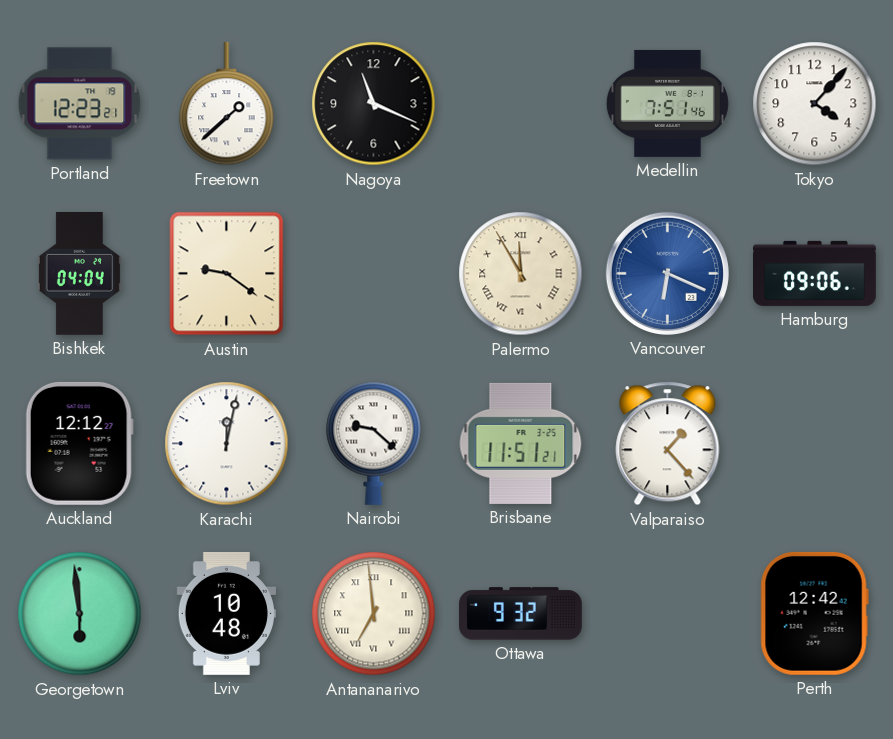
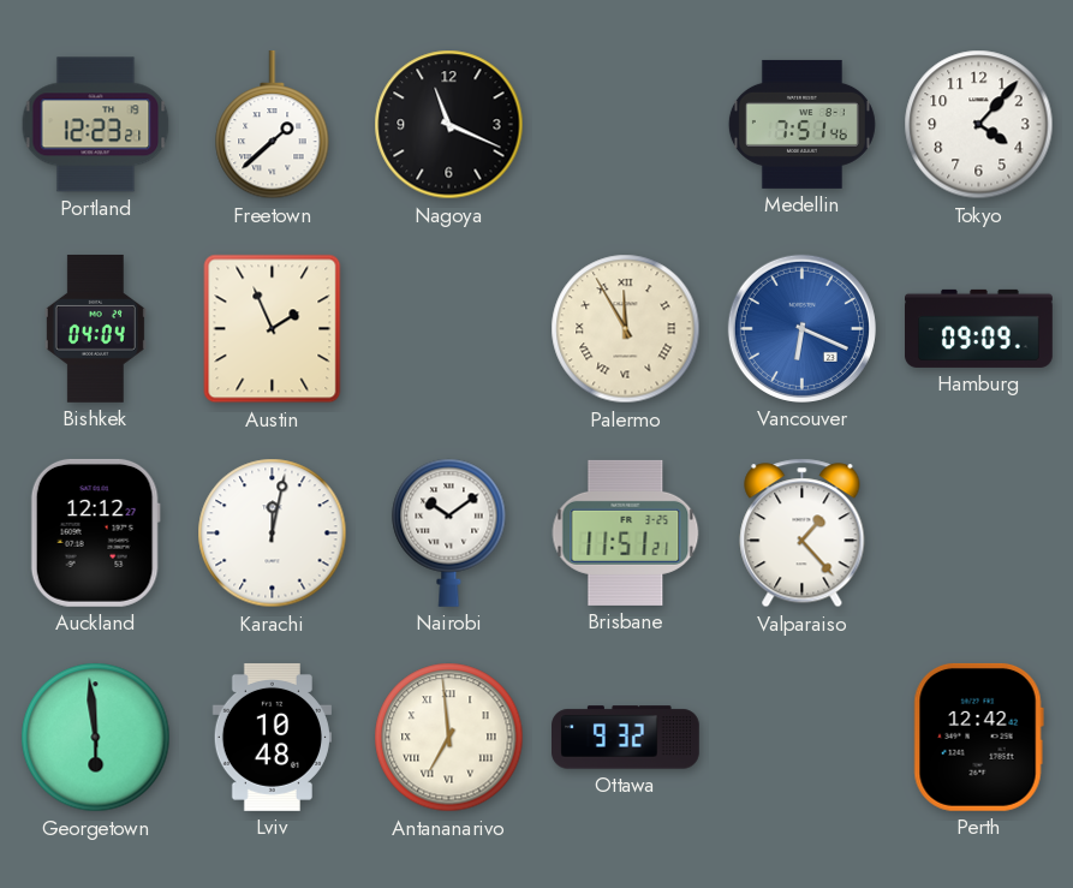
Austin: 9:21 -> 1:56
Hamburg: 09:06 -> 09:09
Nairobi: 9:22 -> 10:09
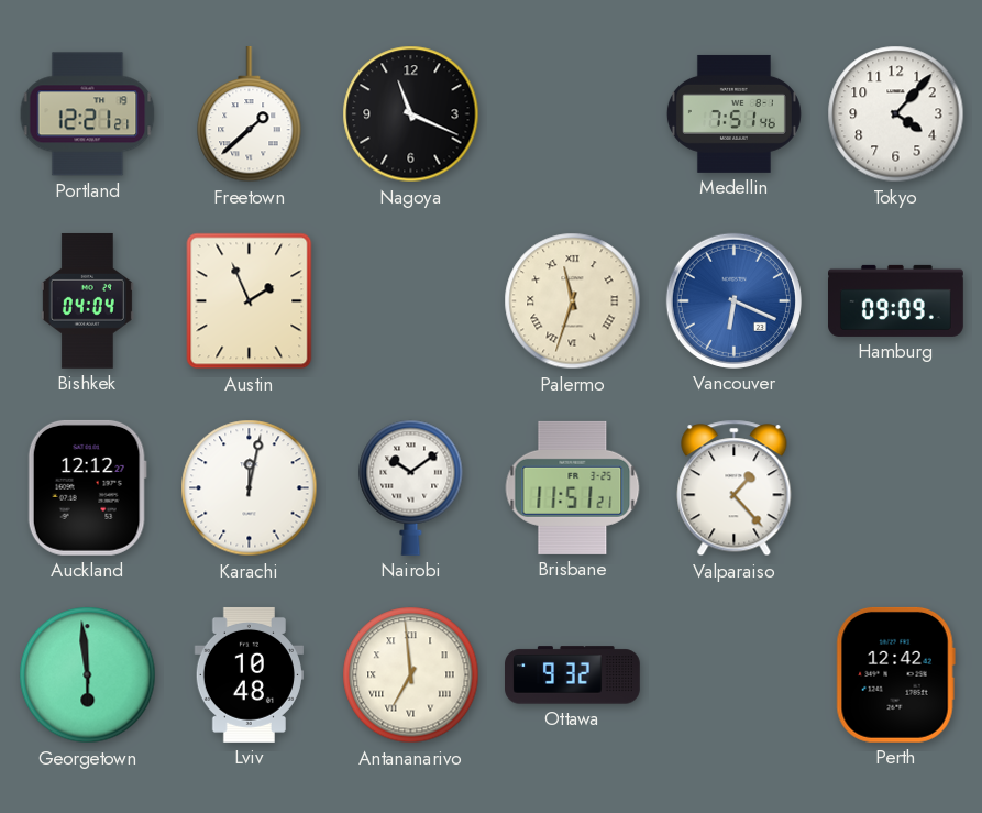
Portland: 12:23 -> 12:21
Palermo: 11:55 -> 11:33
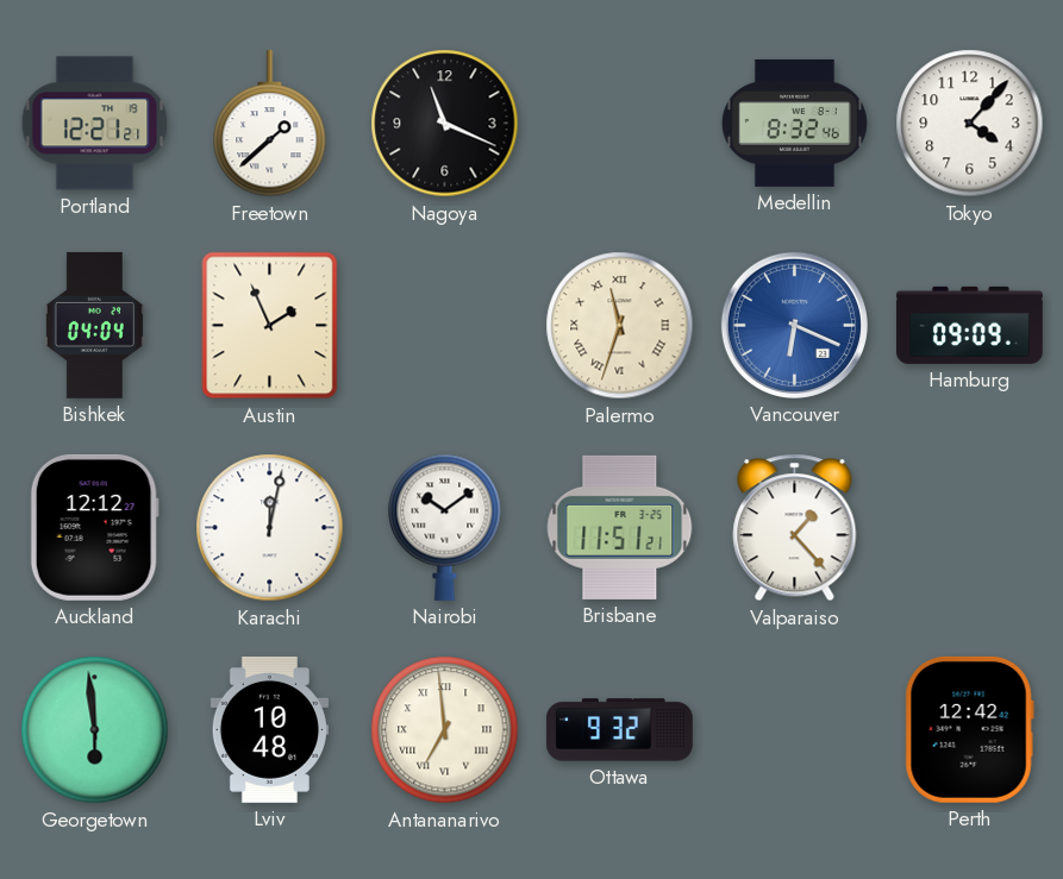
Medellin: 7:51 -> 8:32
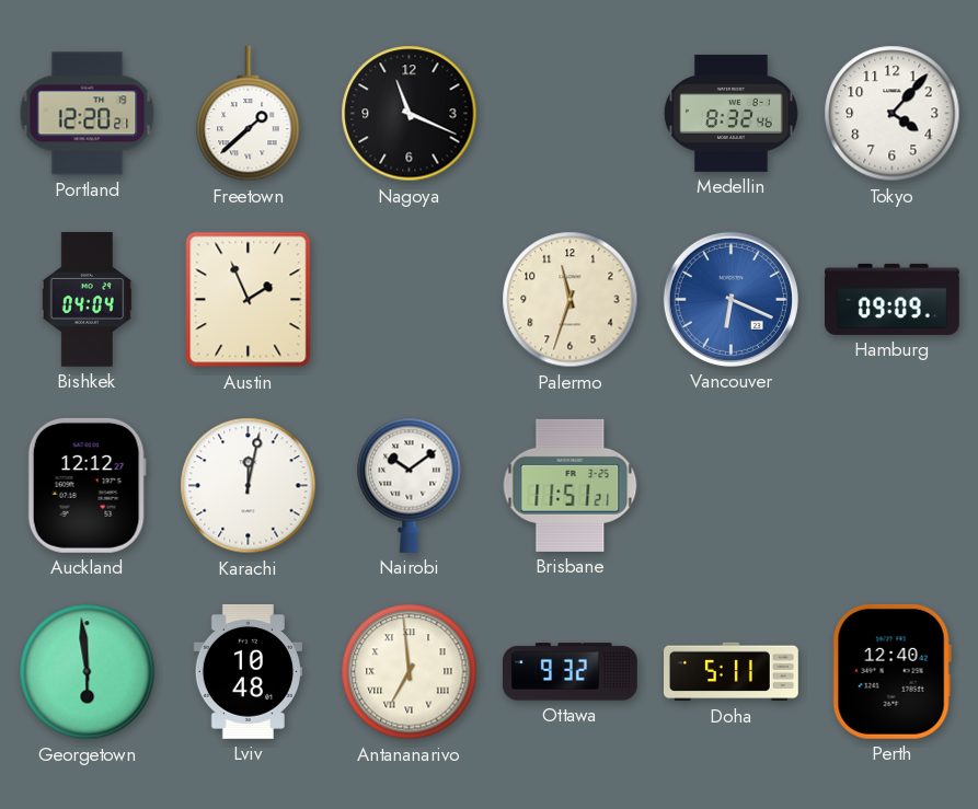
Portland: 12:21 -> 12:20
Palermo numerals: Roman -> Arabic
Valparaiso: 1:23 -> none
Doha: none -> 5:11
Perth: 12:42 -> 12:40
